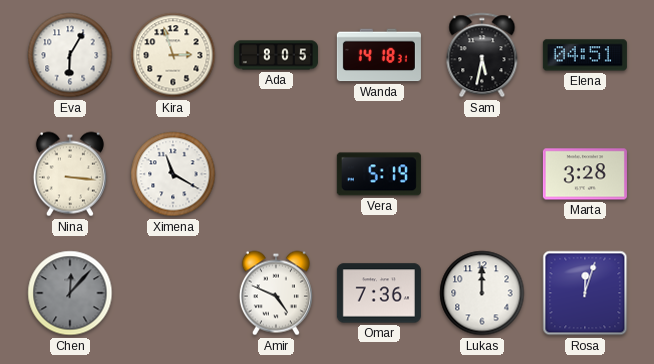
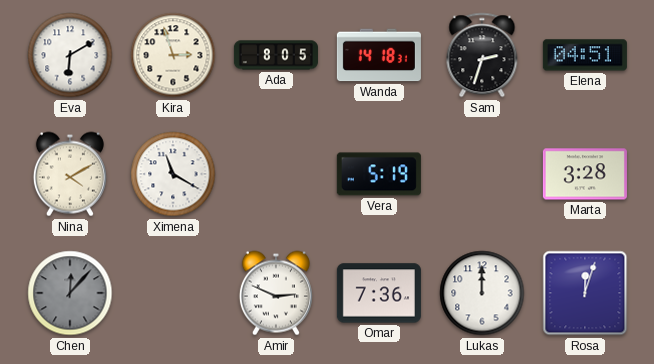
Eva: 6:05 -> 6:10
Sam: 5:32 -> 2:33
Nina: 3:16 -> 4:10
Amir: 4:49 -> 2:49
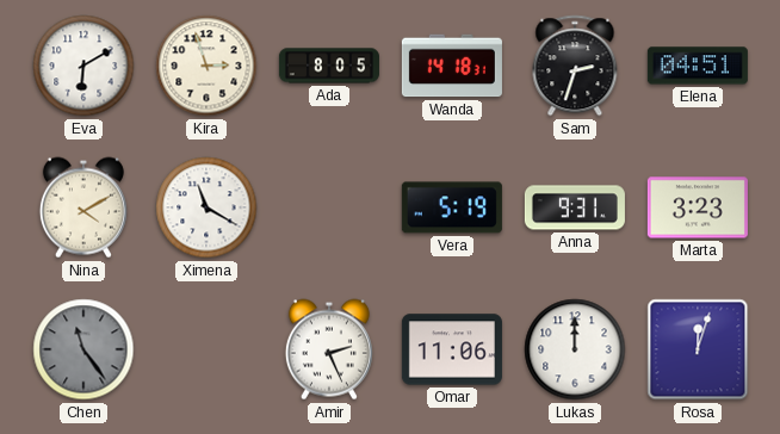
Anna: none -> 9:31
Marta: 3:28 -> 3:23
Chen: 12:07 -> 11:24
Amir: 2:49 -> 2:26
Omar: 7:36 -> 11:06
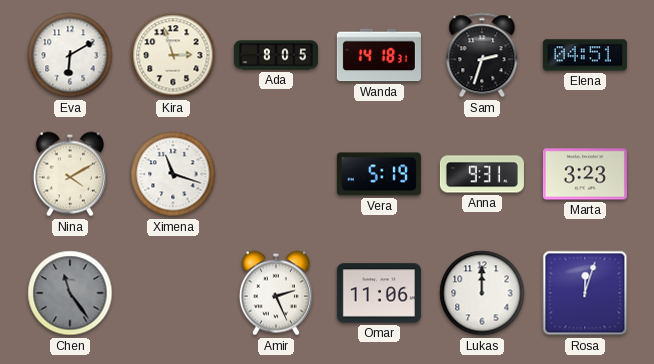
Ximena: 11:20 -> 11:18
